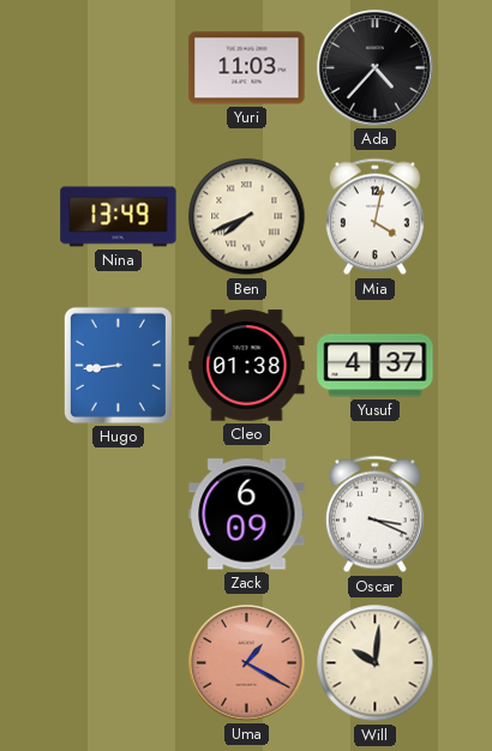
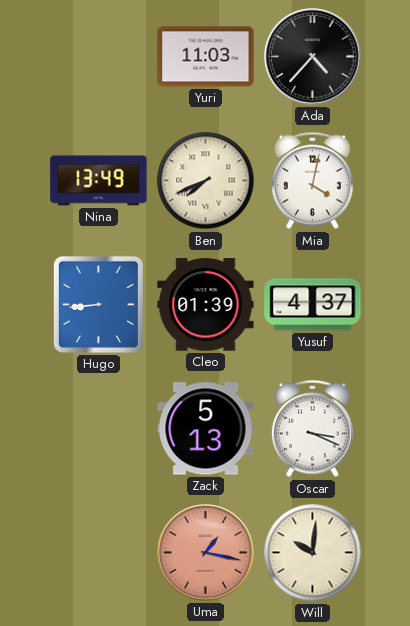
Cleo: 01:38 -> 01:39
Zack: 6:09 -> 5:13
Uma: 1:20 -> 1:17
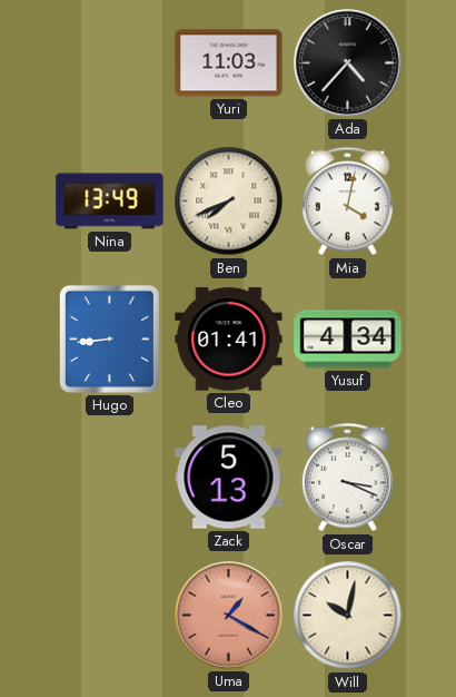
Cleo: 01:39 -> 01:41
Yusuf: 4:37 -> 4:34
Uma: 1:17 -> 1:20
Will: 10:01 -> 10:02
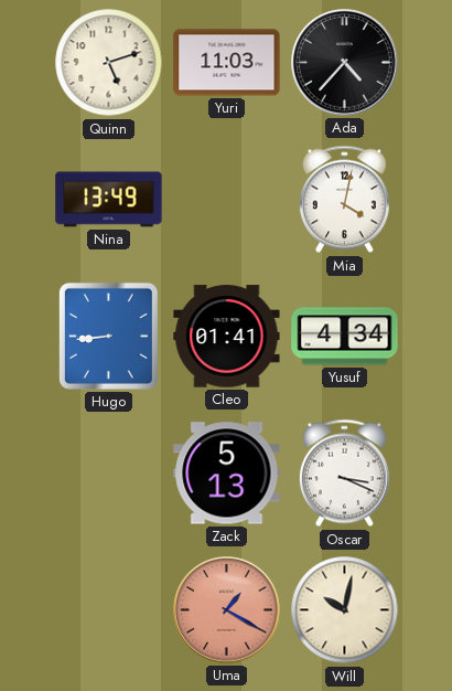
Quinn: none -> 5:12
Ben: 7:41 -> none
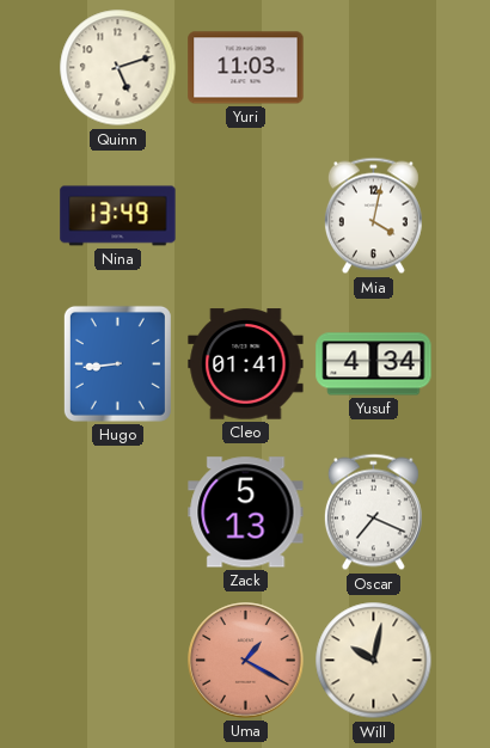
Ada: 4:37 -> none
Oscar: 3:19 -> 7:19
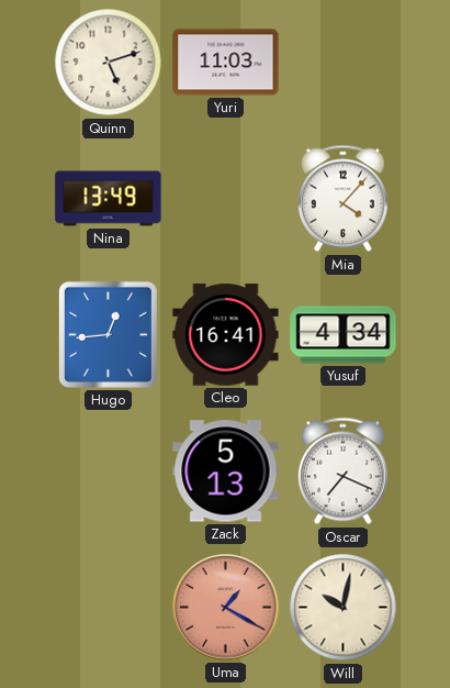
Mia: 4:02 -> 4:07
Hugo: 8:44 -> 12:44
Cleo: 01:41 -> 16:41
